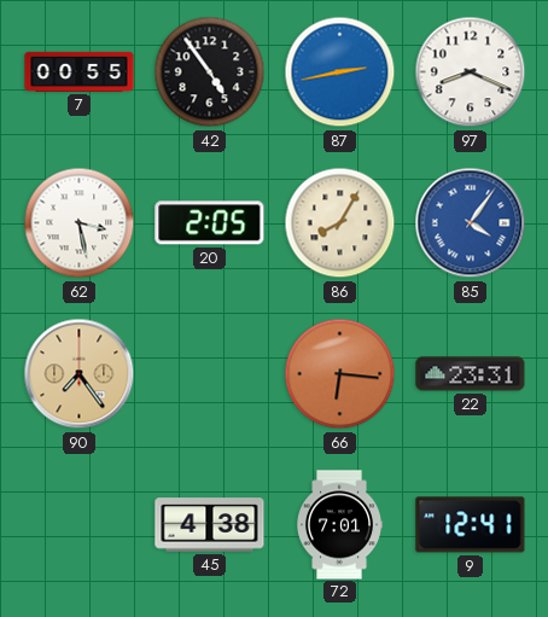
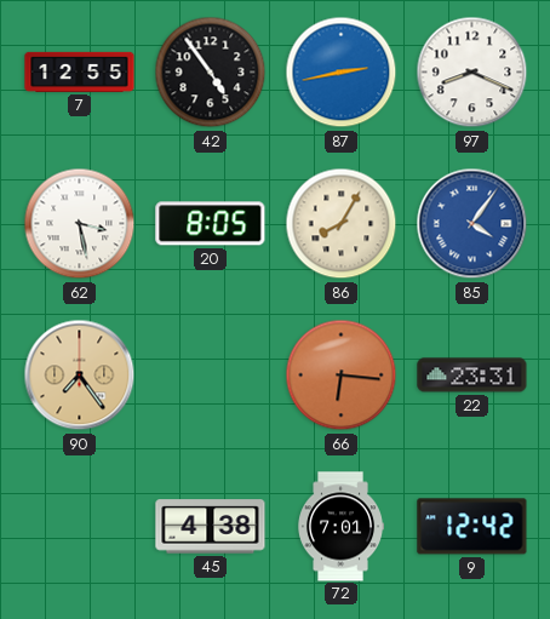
7: 00:55 -> 12:55
20: 2:05 -> 8:05
9: 12:41 -> 12:42
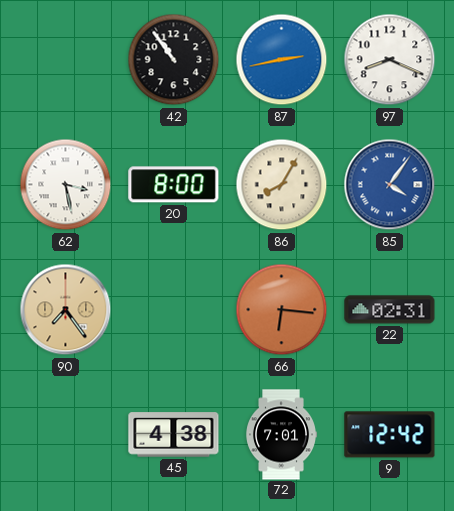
7: 12:55 -> none
42: 4:54 -> 10:54
20: 8:05 -> 8:00
22: 23:31 -> 02:31
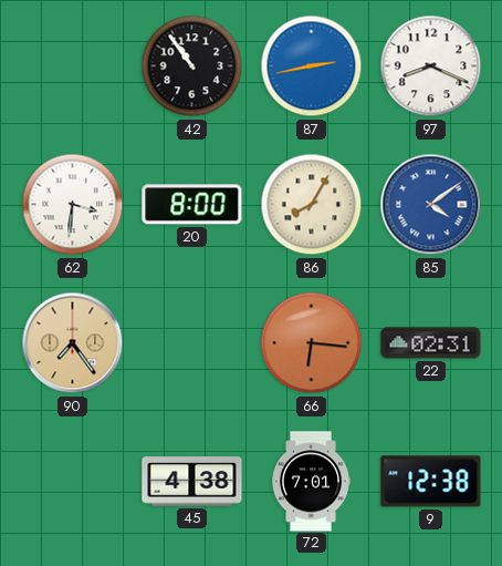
62: 3:28 -> 3:31
85: 4:06 -> 4:09
9: 12:42 -> 12:38
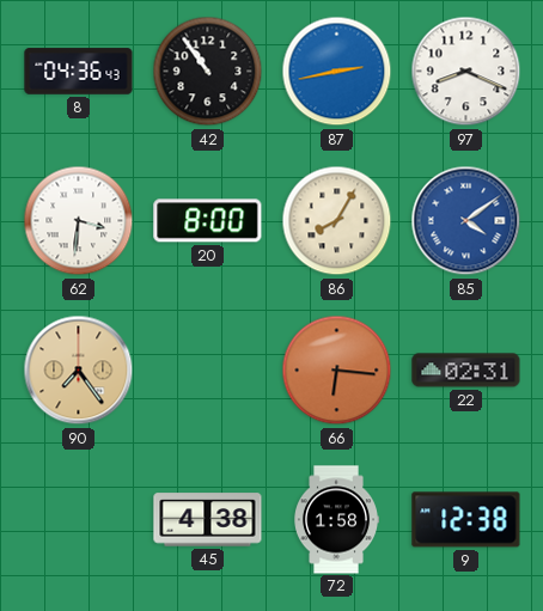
8: none -> 04:36
72: 7:01 -> 1:58
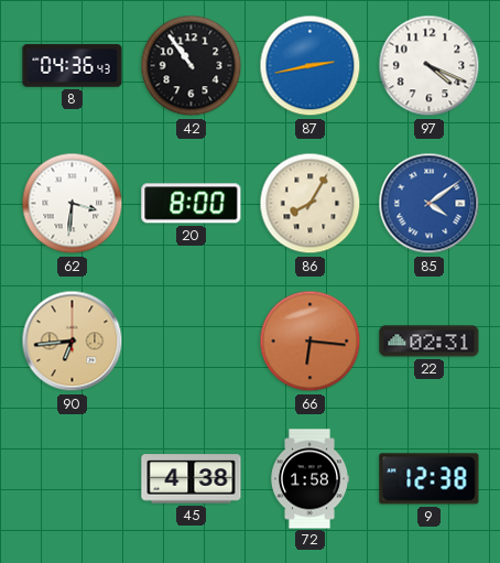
97: 8:19 -> 4:19
90: 7:24 -> 6:44
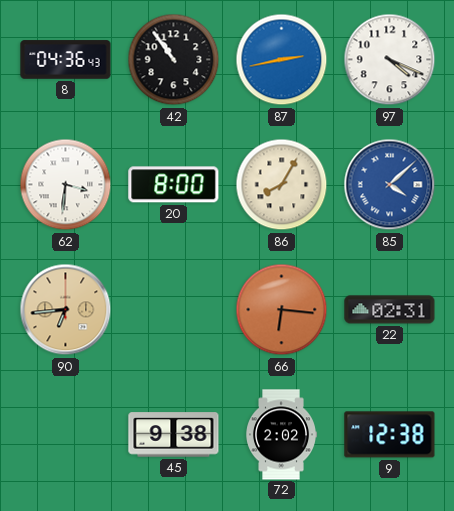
85: 4:09 -> 4:08
45: 4:38 -> 9:38
72: 1:58 -> 2:02
